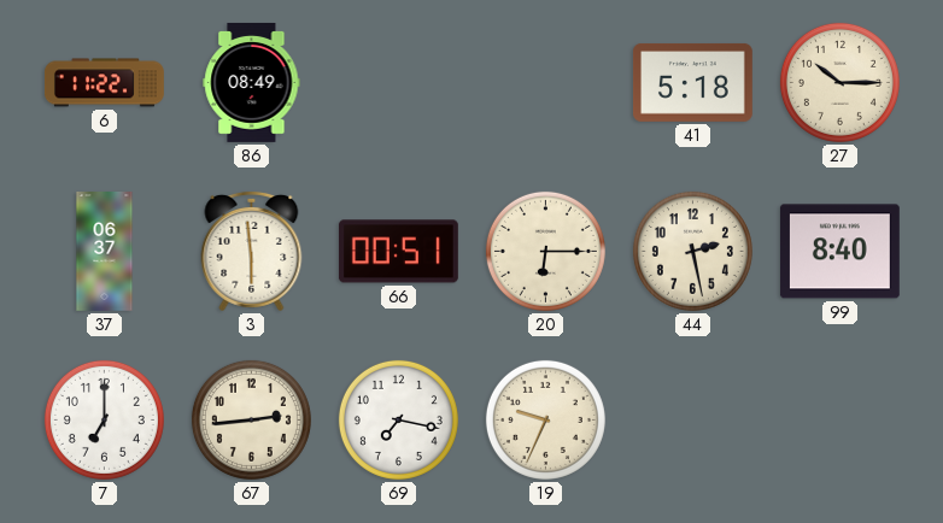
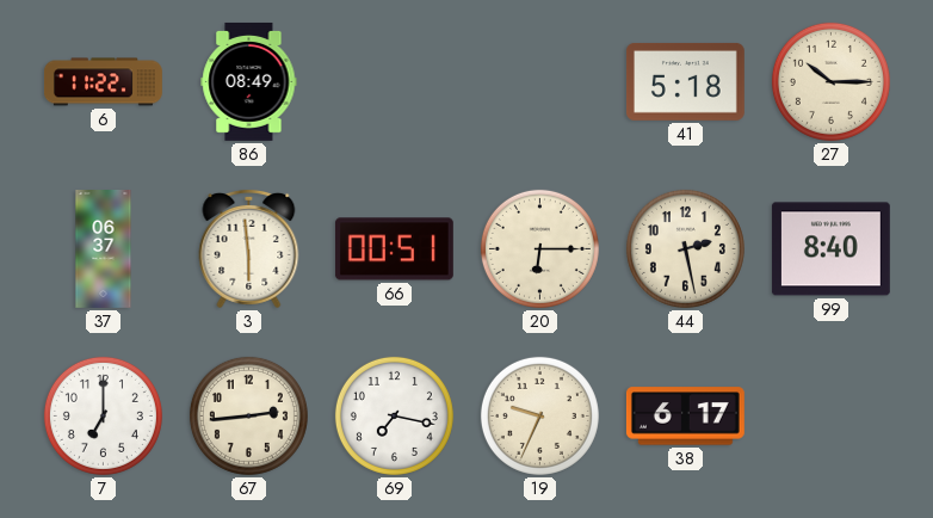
38: none -> 6:17
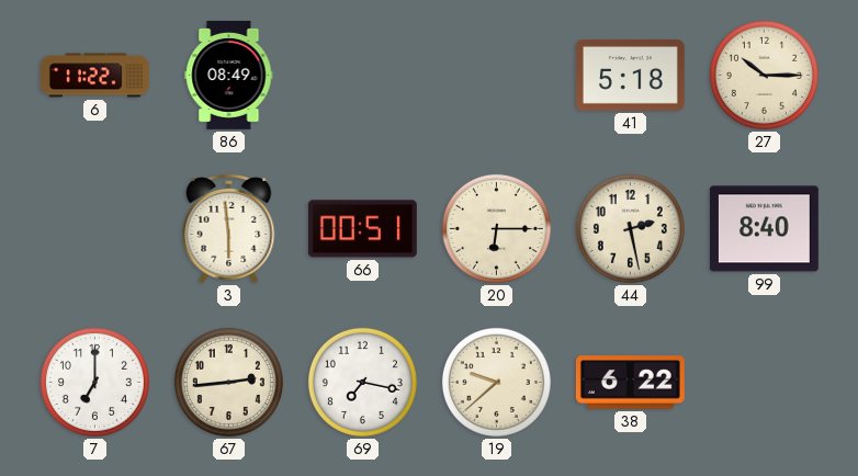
37: 06:37 -> none
19: 9:34 -> 9:38
38: 6:17 -> 6:22
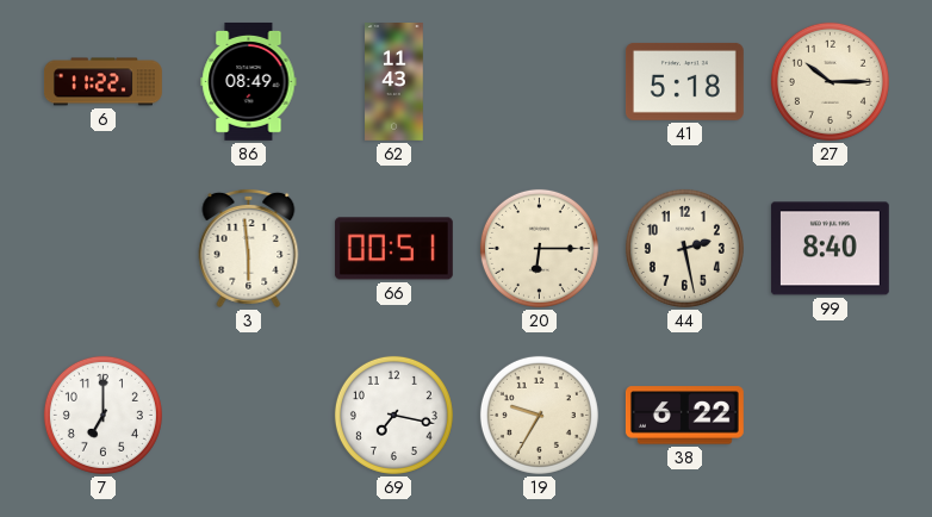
62: none -> 11:43
67: 2:44 -> none
19: 9:38 -> 9:35
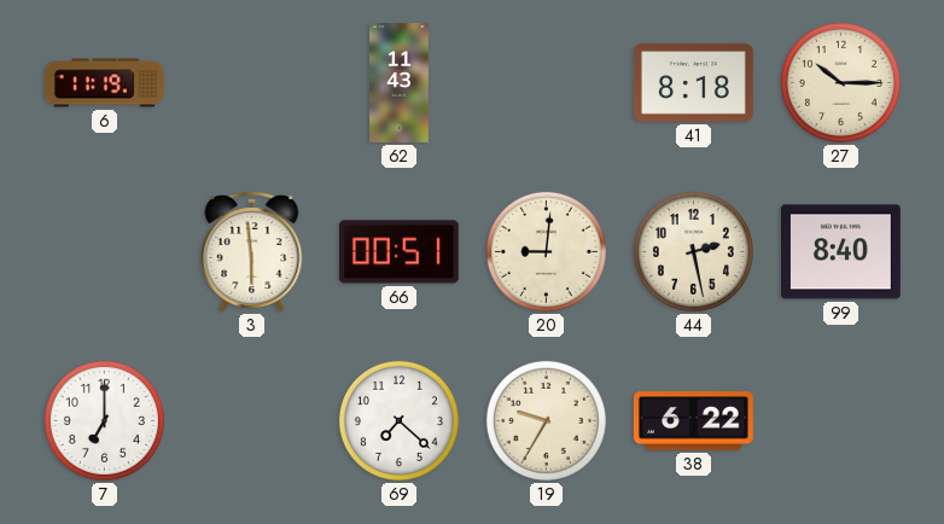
6: 11:22 -> 11:19
86: 08:49 -> none
41: 5:18 -> 8:18
20: 6:15 -> 9:01
69: 7:17 -> 7:22
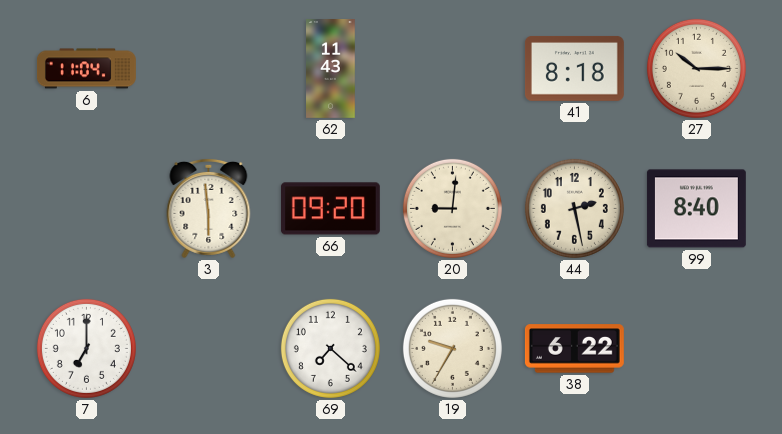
6: 11:19 -> 11:04
66: 00:51 -> 09:20
